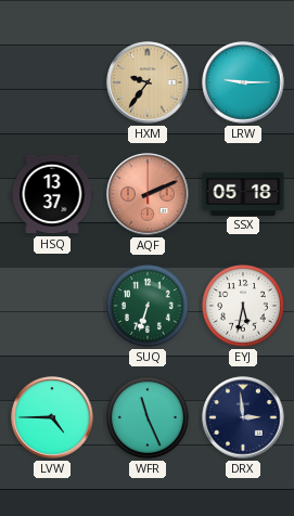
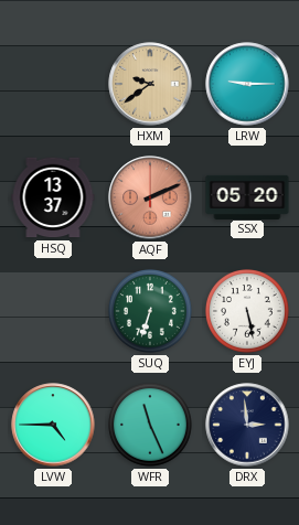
HXM: 9:36 -> 9:39
SSX: 05:18 -> 05:20
EYJ: 5:32 -> 5:28
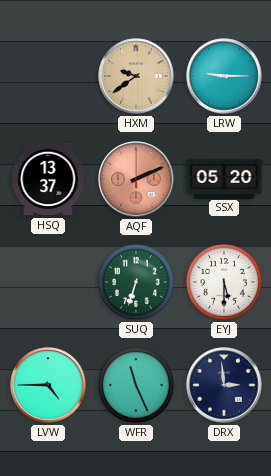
EYJ: 5:28 -> 5:30
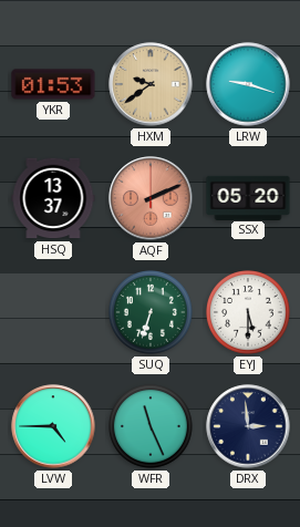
YKR: none -> 01:53
LRW: 9:15 -> 9:18
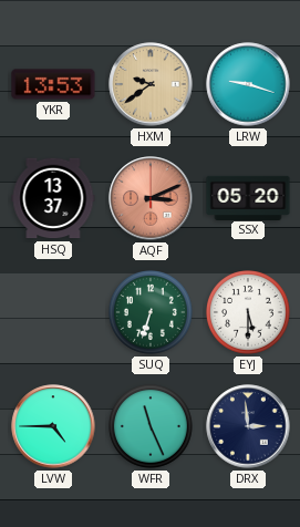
YKR: 01:53 -> 13:53
AQF: 2:11 -> 3:11
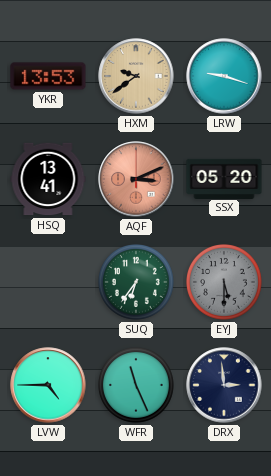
HSQ: 13:37 -> 13:41
SUQ: 6:33 -> 6:36
EYJ dial: white -> grey
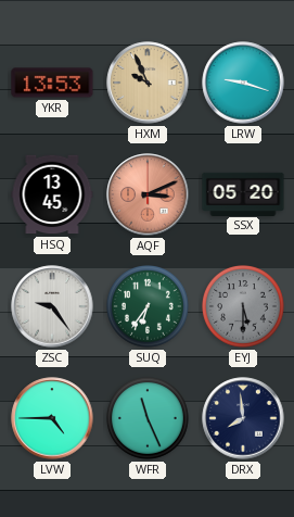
HXM: 9:39 -> 9:56
HSQ: 13:41 -> 13:45
ZSC: none -> 9:24
DRX: 2:59 -> 7:59
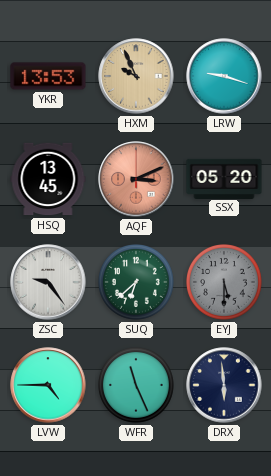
SUQ: 6:36 -> 6:38
DRX: 7:59 -> 5:59
